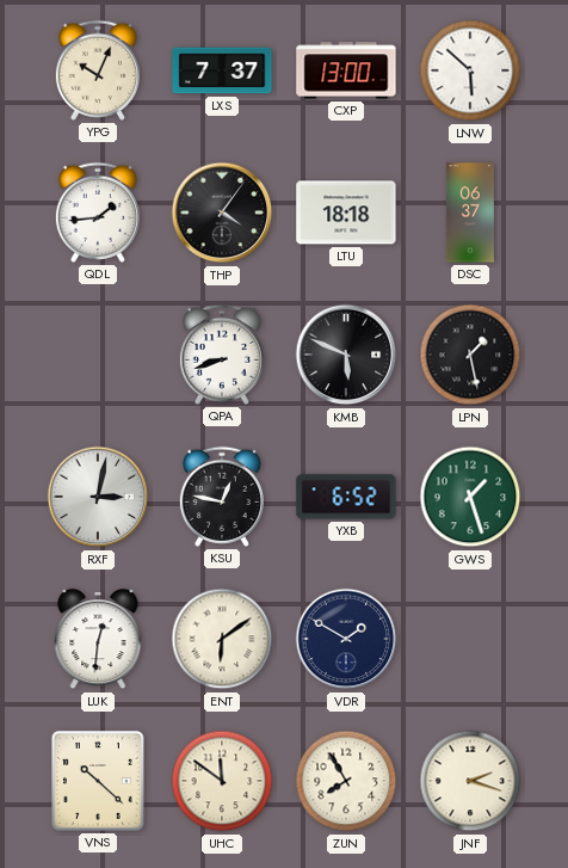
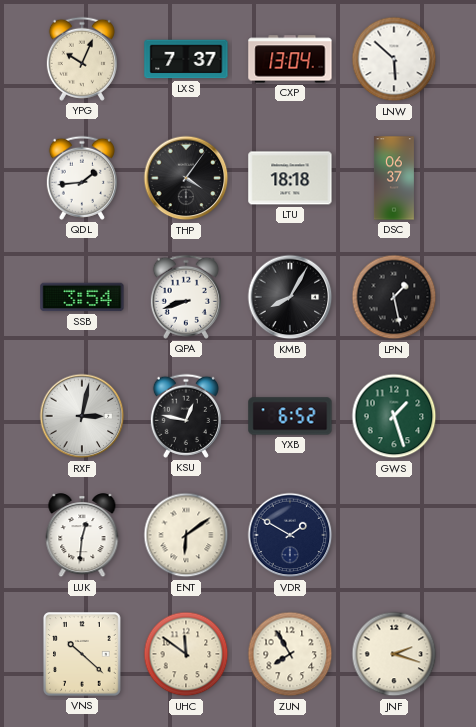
CXP: 13:00 -> 13:04
SSB: none -> 3:54
KMB: 5:49 -> 8:05
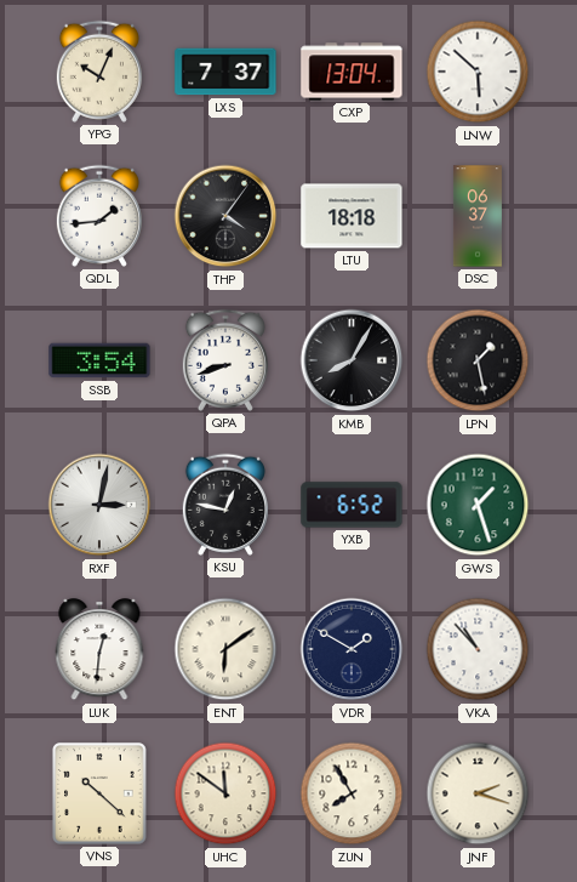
VKA: none -> 10:53
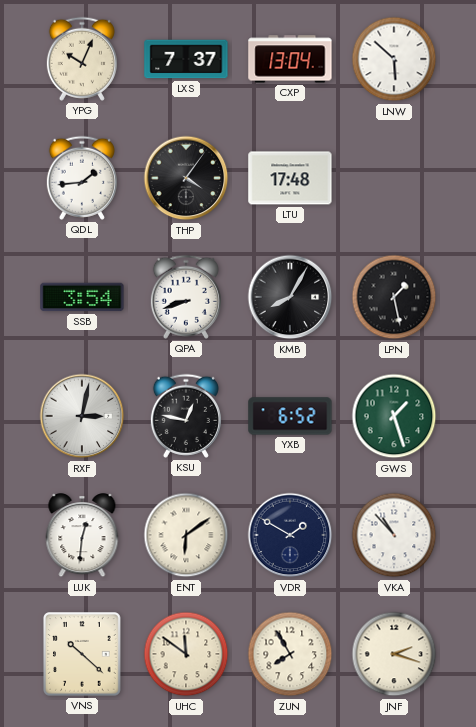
LTU: 18:18 -> 17:48
DSC: 06:37 -> none
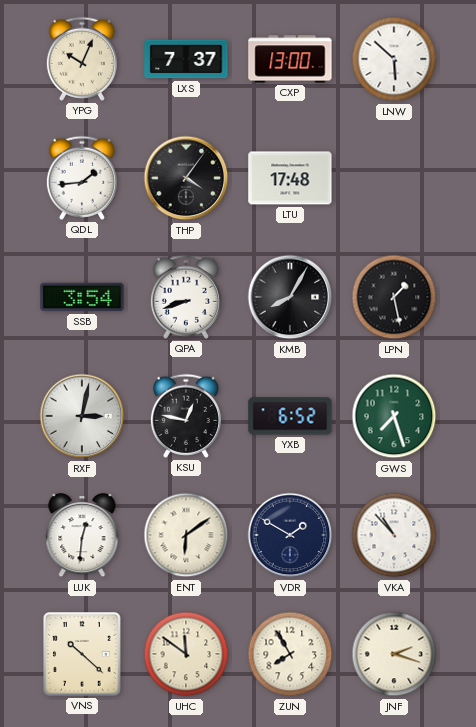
CXP: 13:04 -> 13:00
GWS: 1:27 -> 7:27
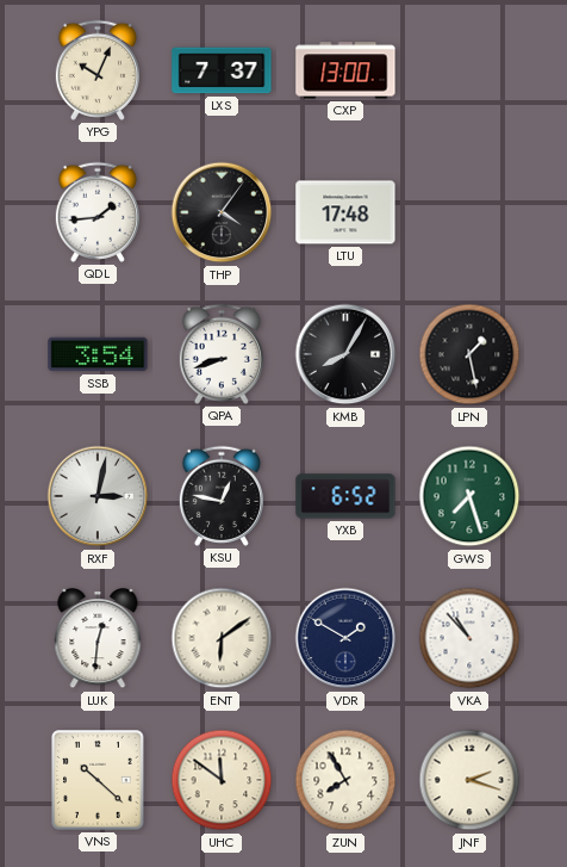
LNW: 5:52 -> none
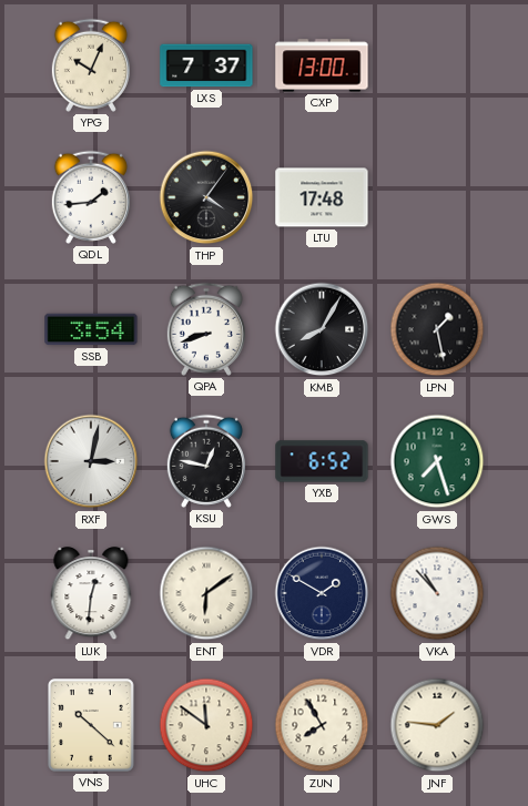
JNF: 2:18 -> 1:46
